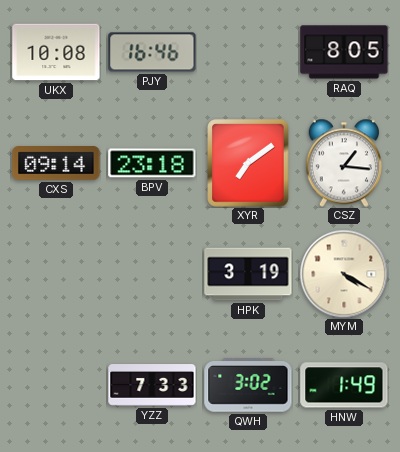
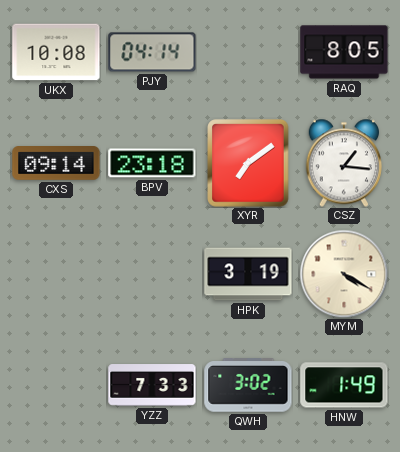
PJY: 16:46 -> 04:14
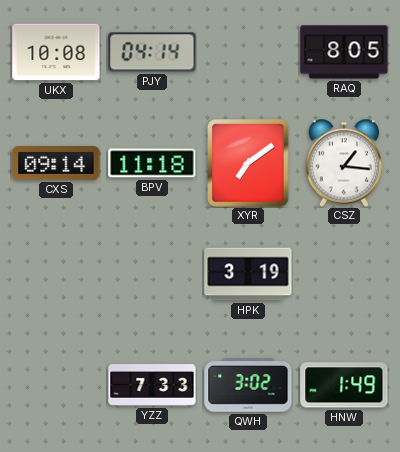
BPV: 23:18 -> 11:18
MYM: 4:20 -> none
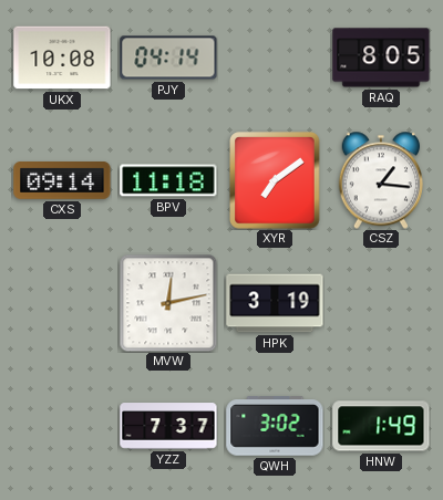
MVW: none -> 12:13
YZZ: 7:33 -> 7:37
